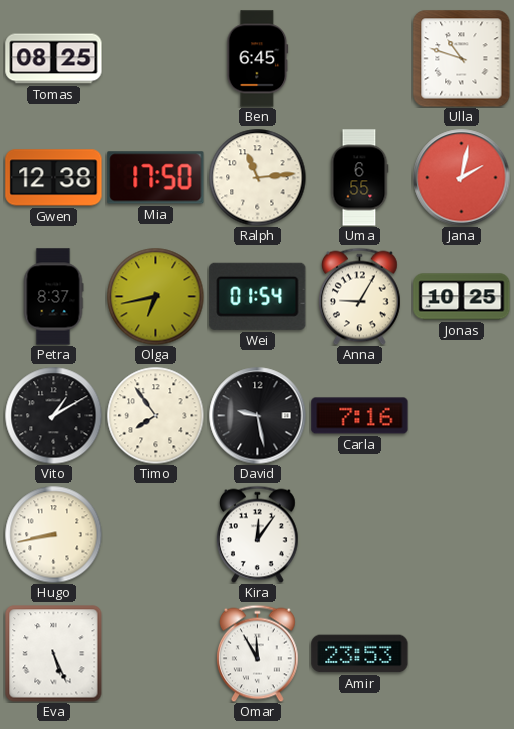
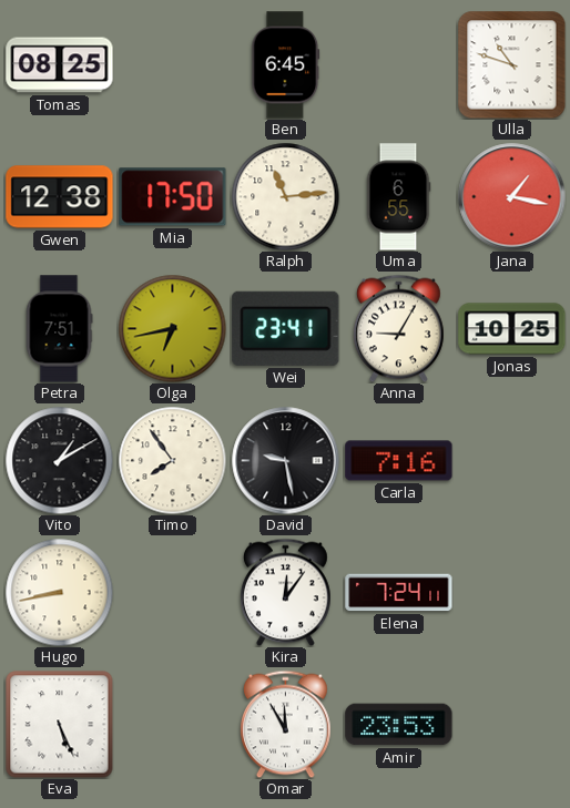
Jana: 2:02 -> 1:17
Petra: 8:37 -> 7:51
Wei: 01:54 -> 23:41
Elena: none -> 7:24
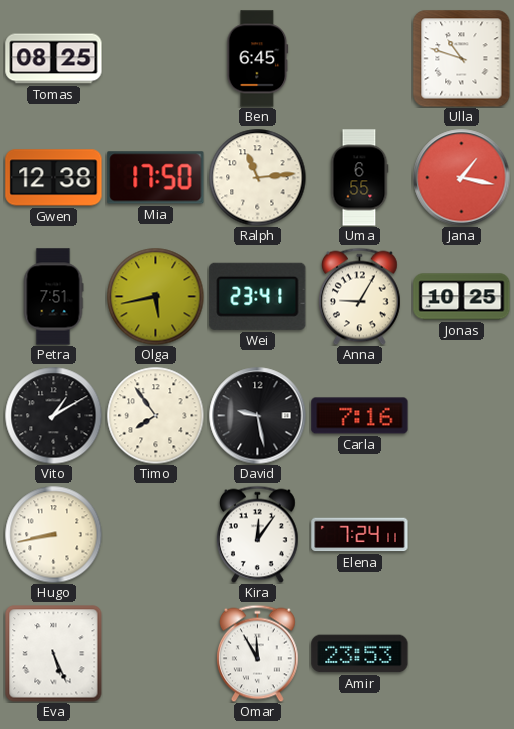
Olga: 6:43 -> 5:43
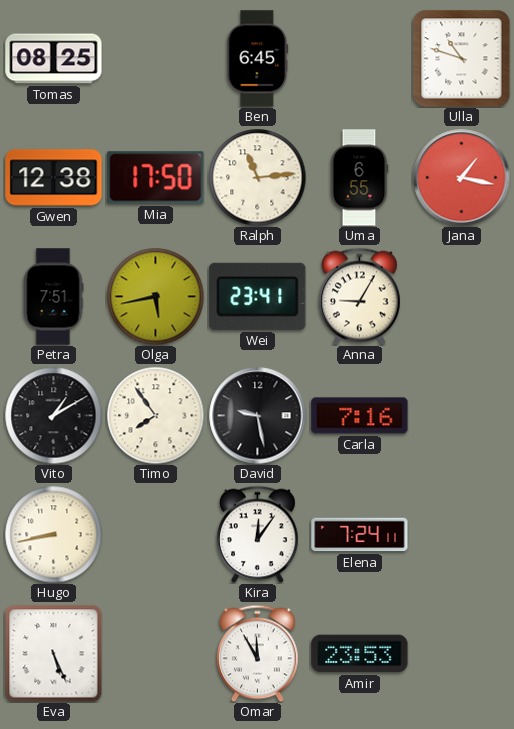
Jonas: 10:25 -> none
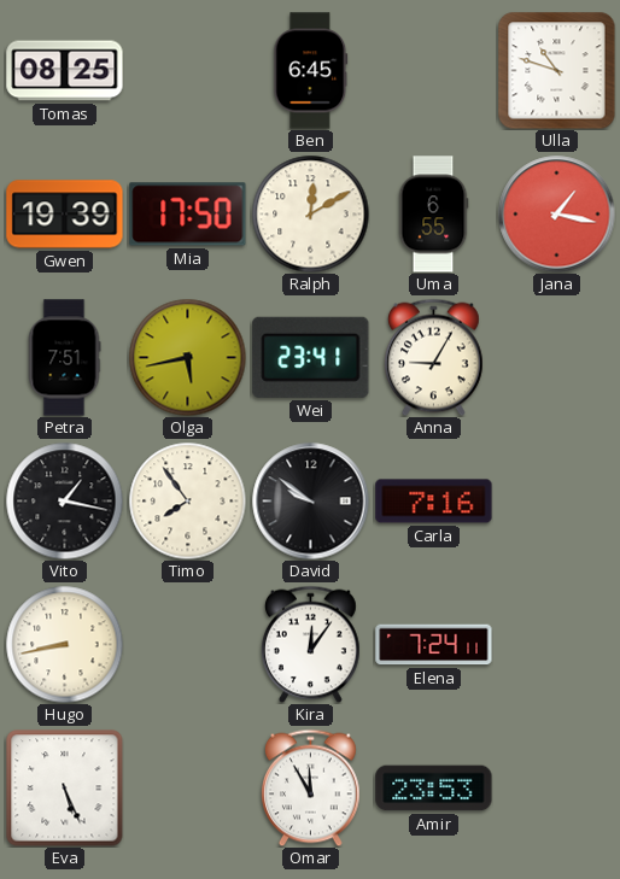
Gwen: 12:38 -> 19:39
Ralph: 11:14 -> 12:10
Vito: 1:10 -> 1:17
David: 9:28 -> 9:51
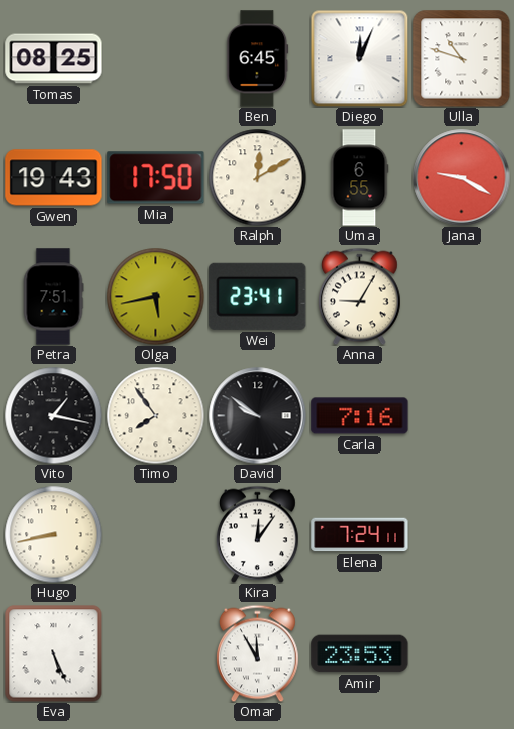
Diego: none -> 12:04
Gwen: 19:39 -> 19:43
Jana: 1:17 -> 9:20
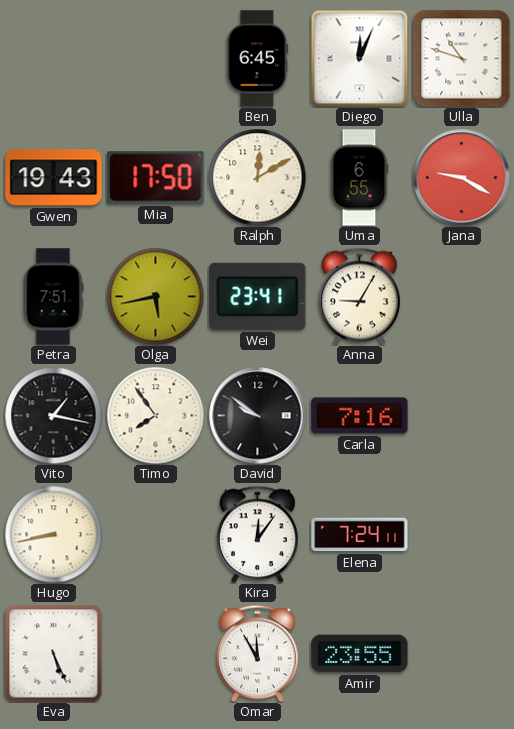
Tomas: 08:25 -> none
Amir: 23:53 -> 23:55
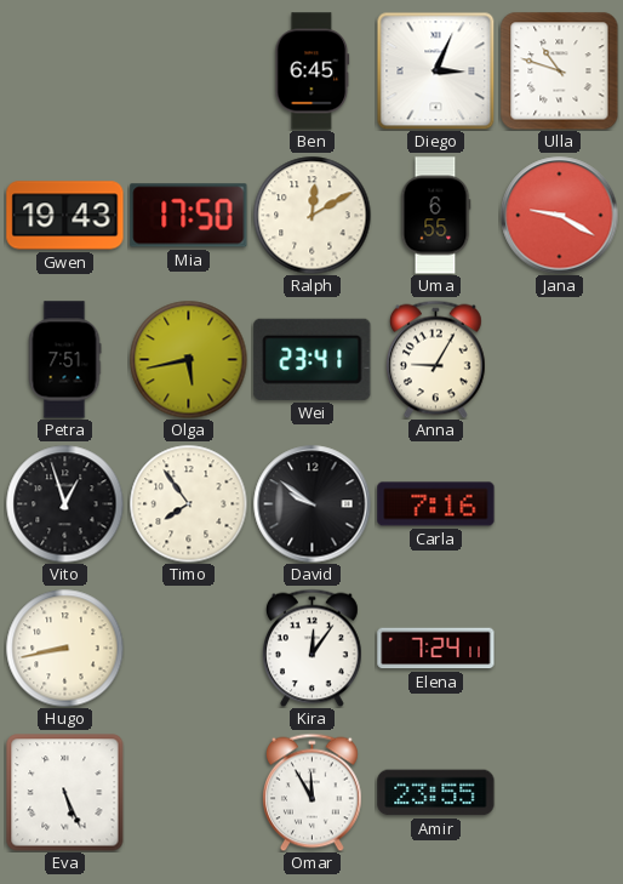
Diego: 12:04 -> 3:04
Vito: 1:17 -> 12:57
